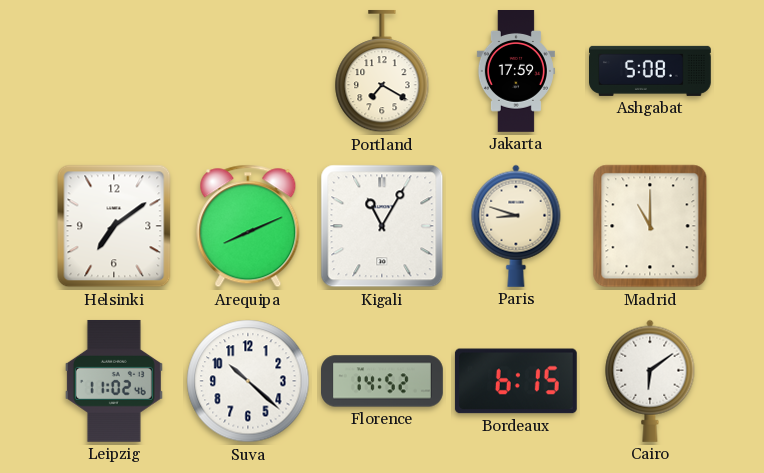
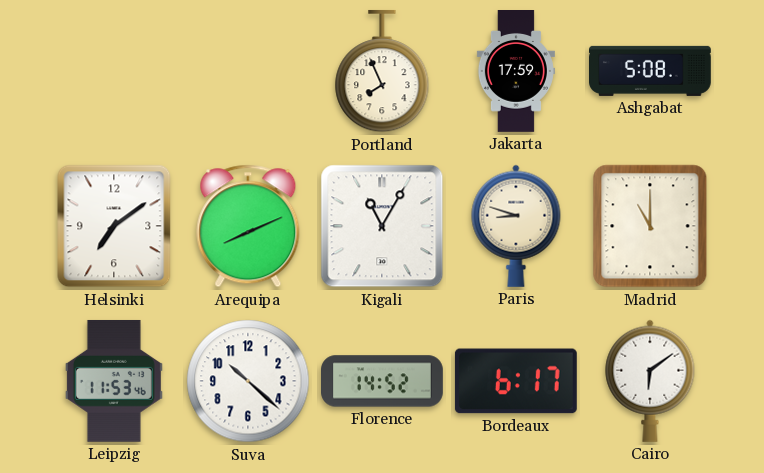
Portland: 7:20 -> 7:56
Leipzig: 11:02 -> 11:53
Bordeaux: 6:15 -> 6:17
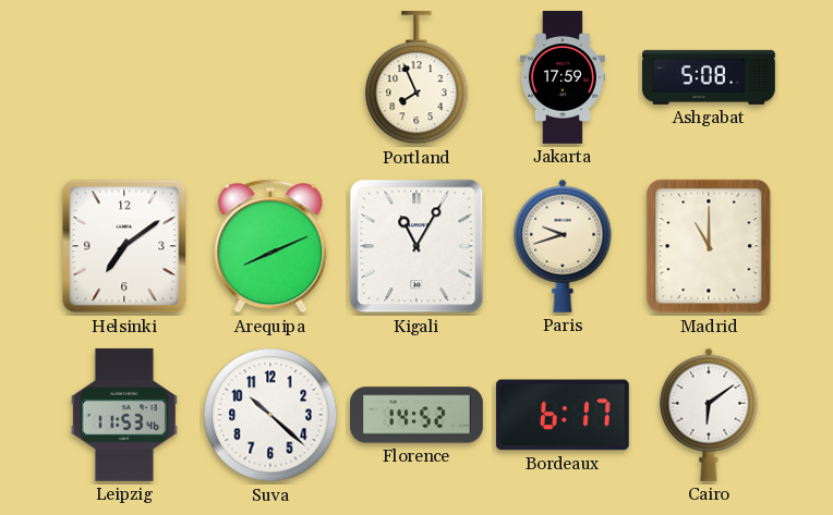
Paris: 8:48 -> 9:42
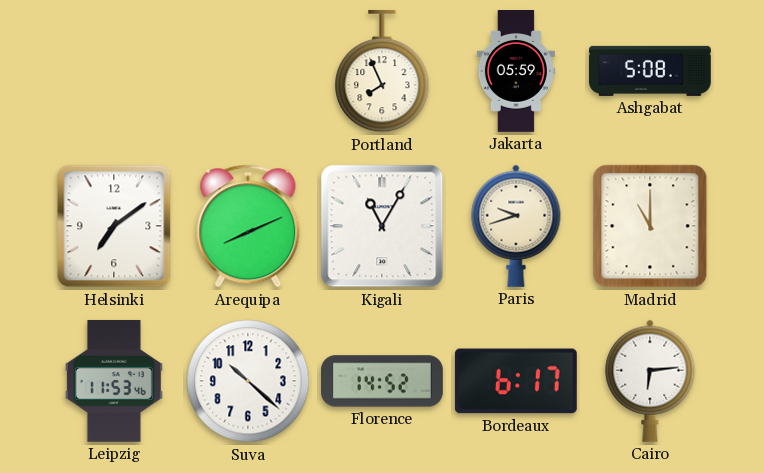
Jakarta: 17:59 -> 05:59
Cairo: 6:09 -> 6:14
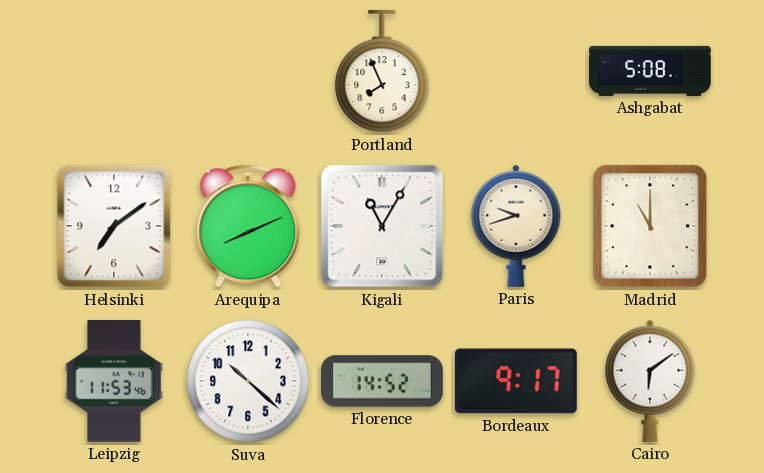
Jakarta: 05:59 -> none
Bordeaux: 6:17 -> 9:17
Cairo: 6:14 -> 6:09
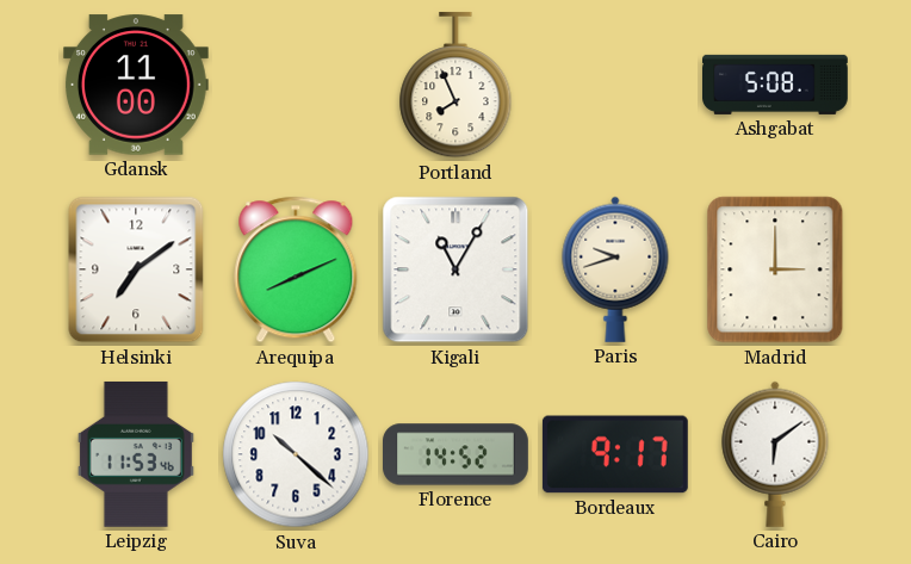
Gdansk: none -> 11:00
Madrid: 11:00 -> 3:00
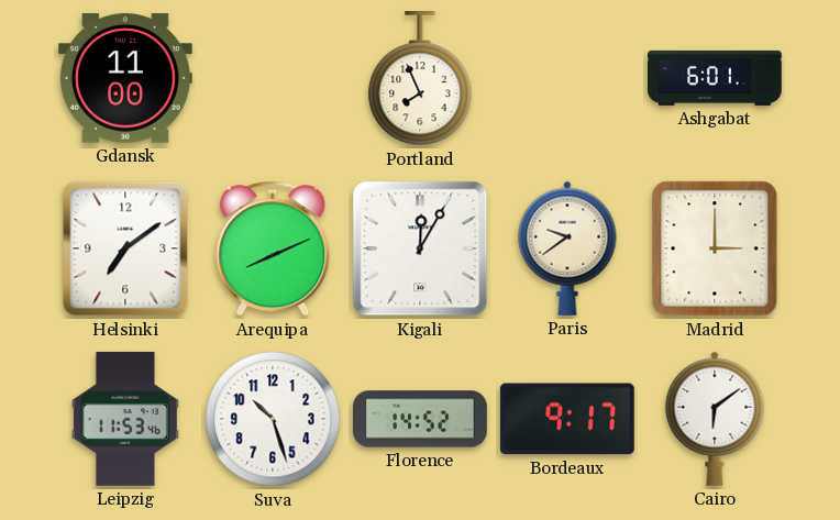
Ashgabat: 5:08 -> 6:01
Kigali: 11:05 -> 12:05
Paris: 9:42 -> 9:39
Suva: 10:22 -> 10:27
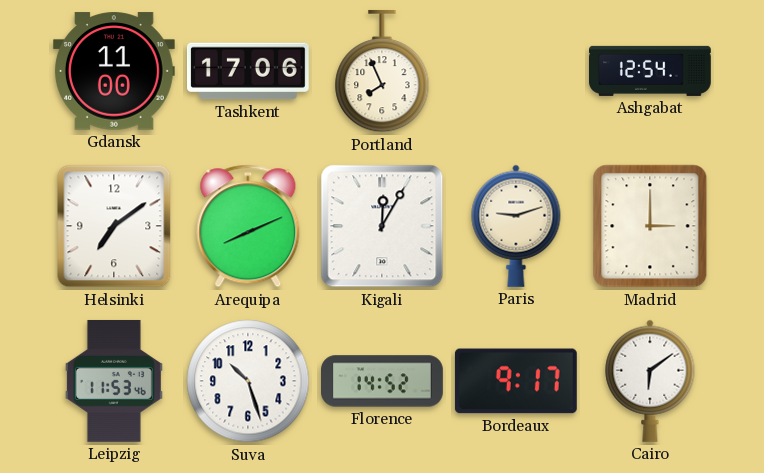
Tashkent: none -> 17:06
Ashgabat: 6:01 -> 12:54
Paris: 9:39 -> 9:12
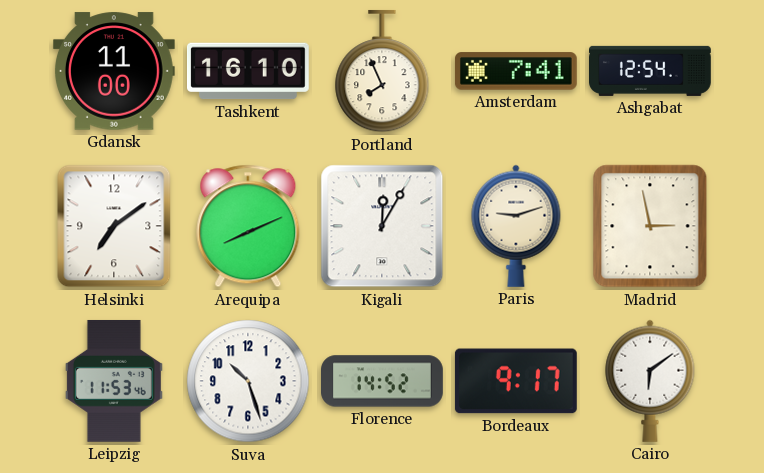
Tashkent: 17:06 -> 16:10
Amsterdam: none -> 7:41
Madrid: 3:00 -> 2:58
